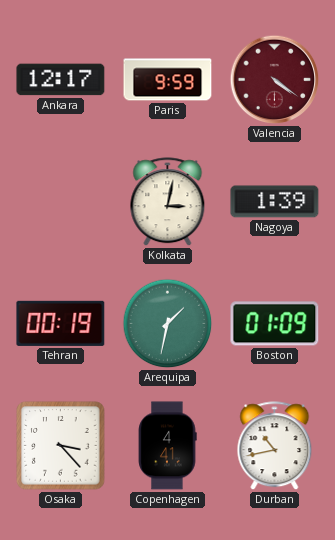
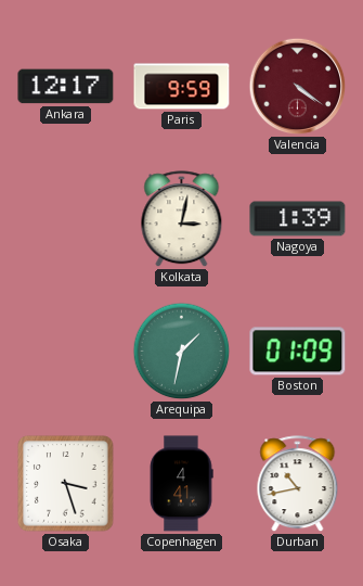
Tehran: 00:19 -> none
Osaka: 3:23 -> 3:27
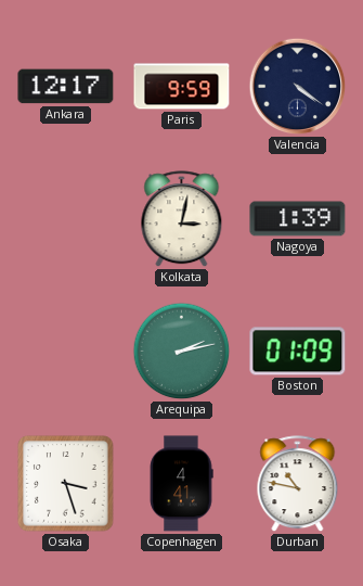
Valencia dial: burgundy -> navy
Arequipa: 1:32 -> 2:13
Durban: 10:43 -> 10:47
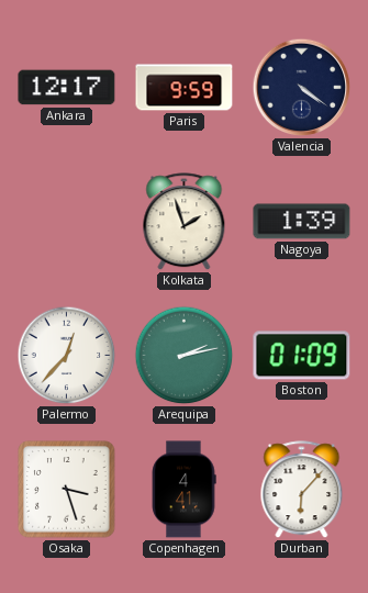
Kolkata: 3:02 -> 1:57
Palermo: none -> 12:37
Durban: 10:47 -> 6:07
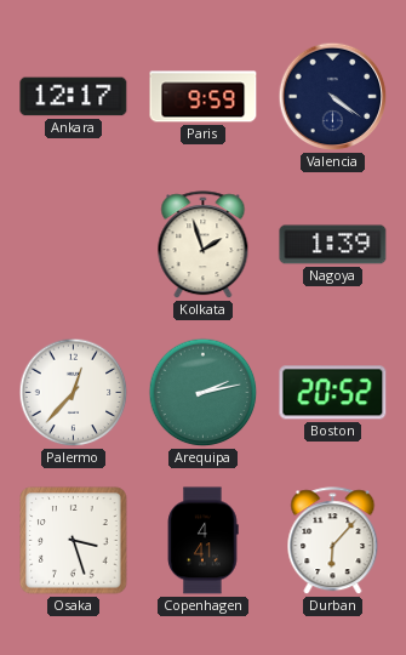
Boston: 01:09 -> 20:52
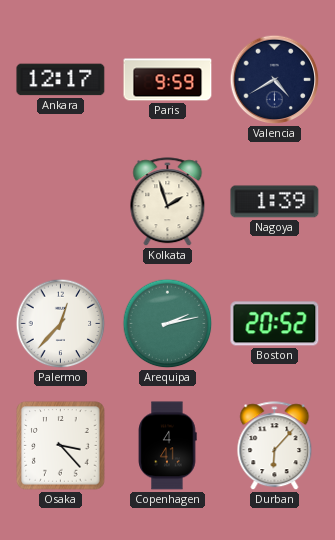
Valencia: 4:21 -> 4:40
Osaka: 3:27 -> 3:23
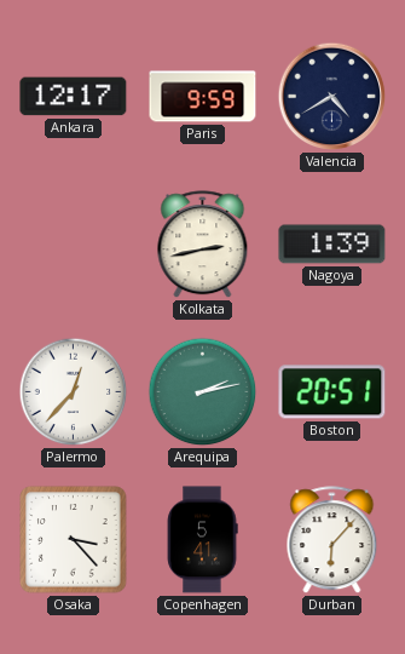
Kolkata: 1:57 -> 2:43
Boston: 20:52 -> 20:51
Copenhagen: 4:41 -> 5:41
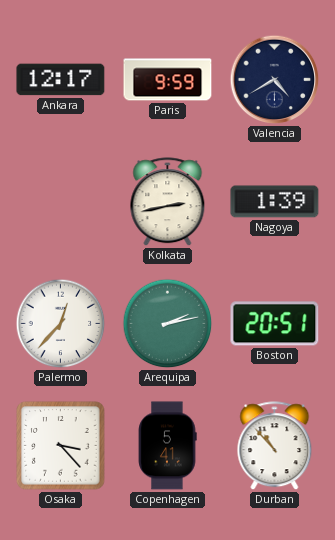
Durban: 6:07 -> 10:53
